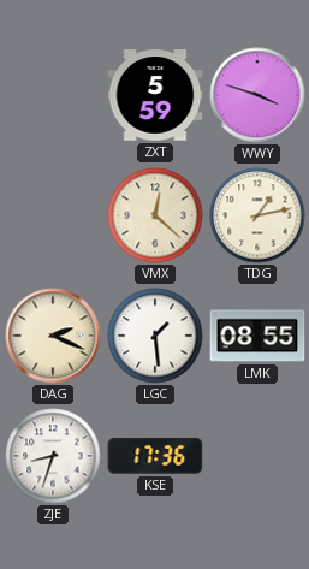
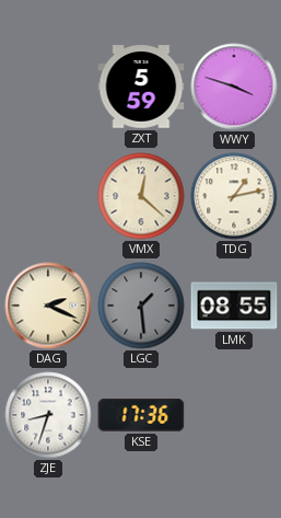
LGC dial: white -> grey
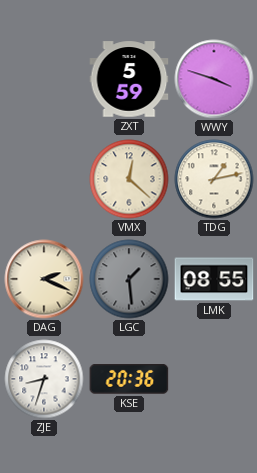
KSE: 17:36 -> 20:36
